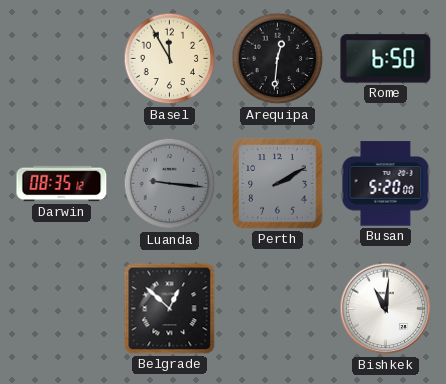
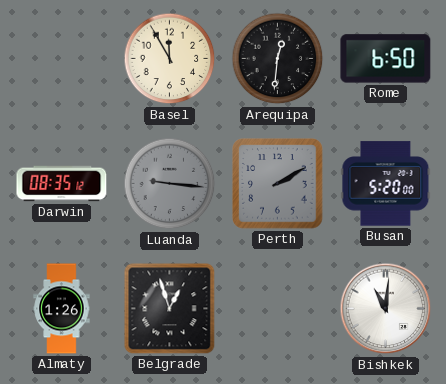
Almaty: none -> 1:26
Belgrade: 12:52 -> 12:57
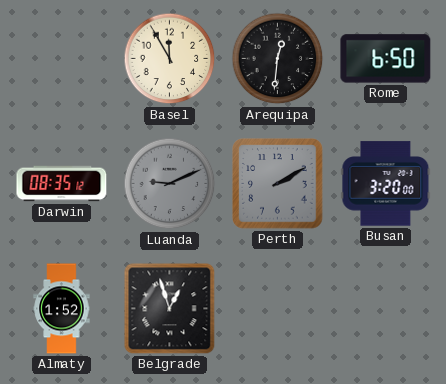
Luanda: 9:16 -> 9:11
Busan: 5:20 -> 3:20
Almaty: 1:26 -> 1:52
Bishkek: 11:01 -> none
